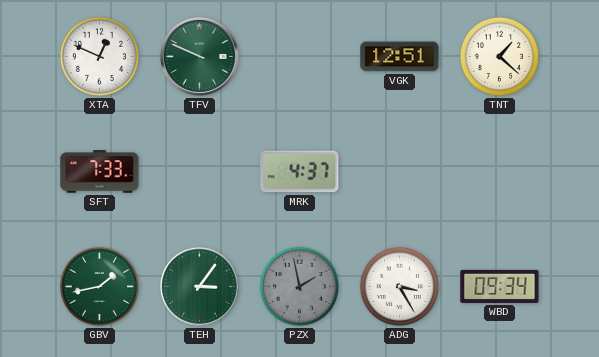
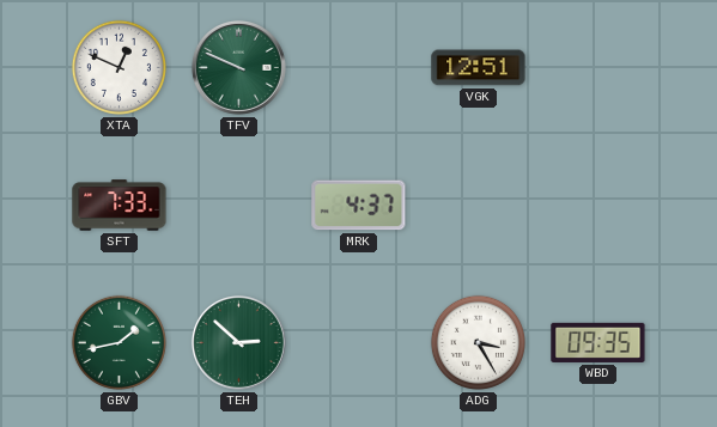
TNT: 1:22 -> none
TEH: 3:06 -> 2:52
PZX: 1:58 -> none
WBD: 09:34 -> 09:35
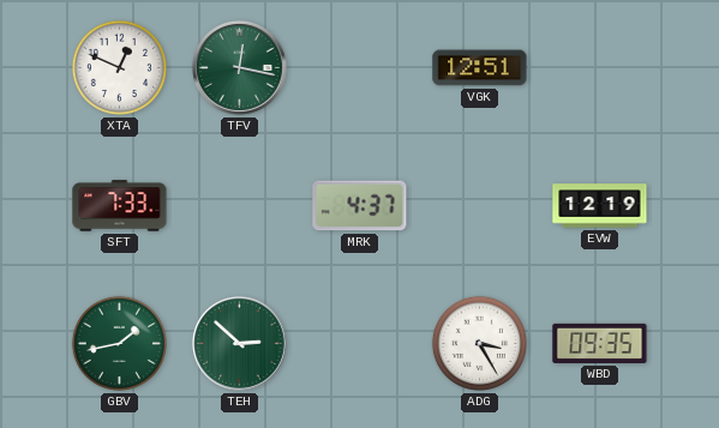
TFV: 9:49 -> 12:17
EVW: none -> 12:19
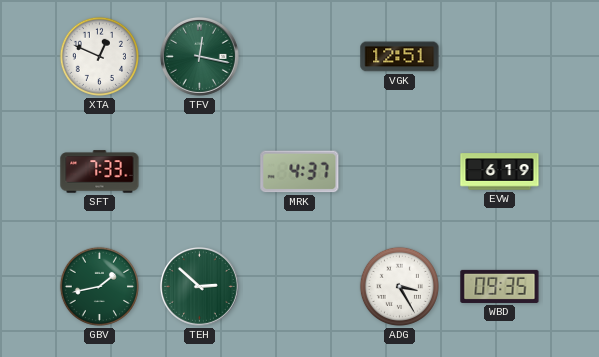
EVW: 12:19 -> 6:19
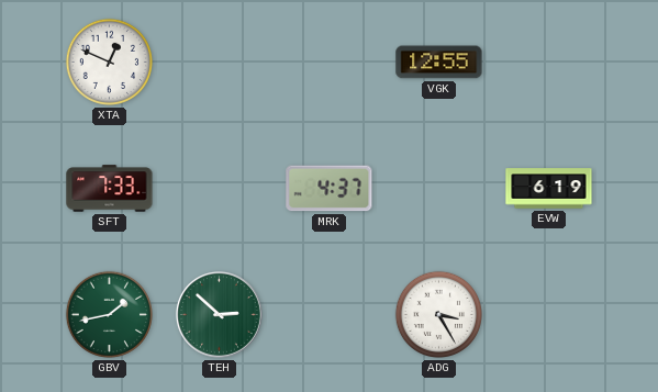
TFV: 12:17 -> none
VGK: 12:51 -> 12:55
WBD: 09:35 -> none
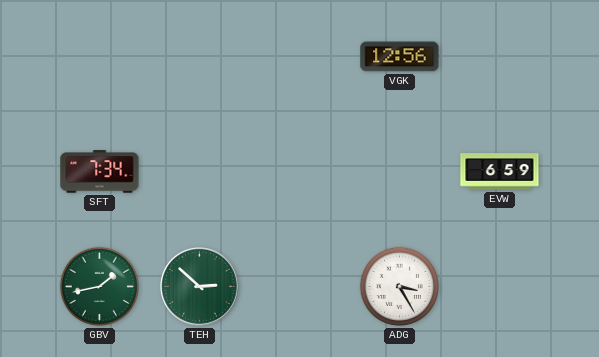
XTA: 12:49 -> none
VGK: 12:55 -> 12:56
SFT: 7:33 -> 7:34
MRK: 4:37 -> none
EVW: 6:19 -> 6:59
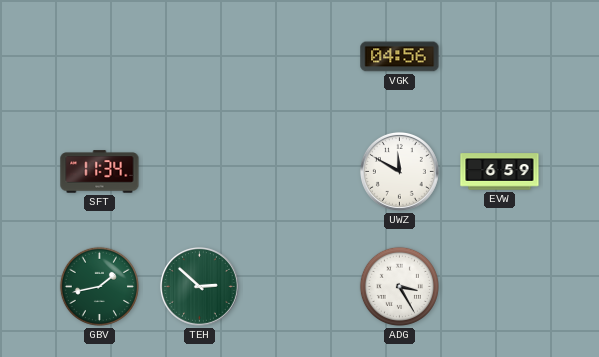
VGK: 12:56 -> 04:56
SFT: 7:34 -> 11:34
UWZ: none -> 11:50
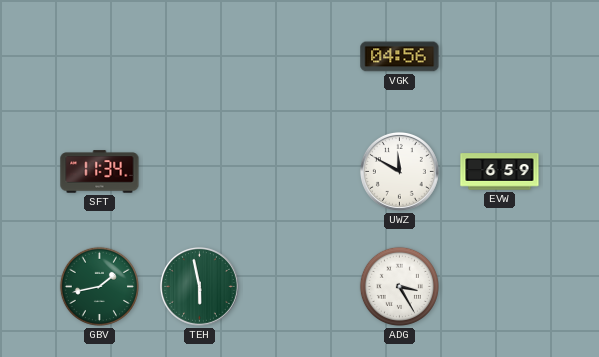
TEH: 2:52 -> 5:58
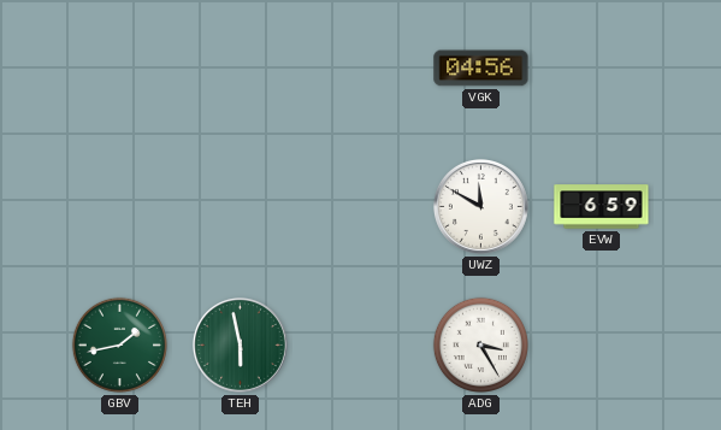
SFT: 11:34 -> none
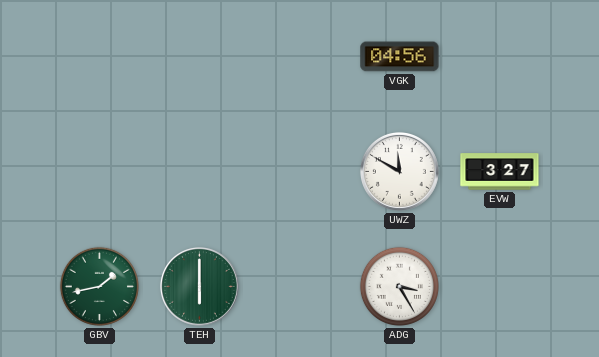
EVW: 6:59 -> 3:27
TEH: 5:58 -> 6:00
